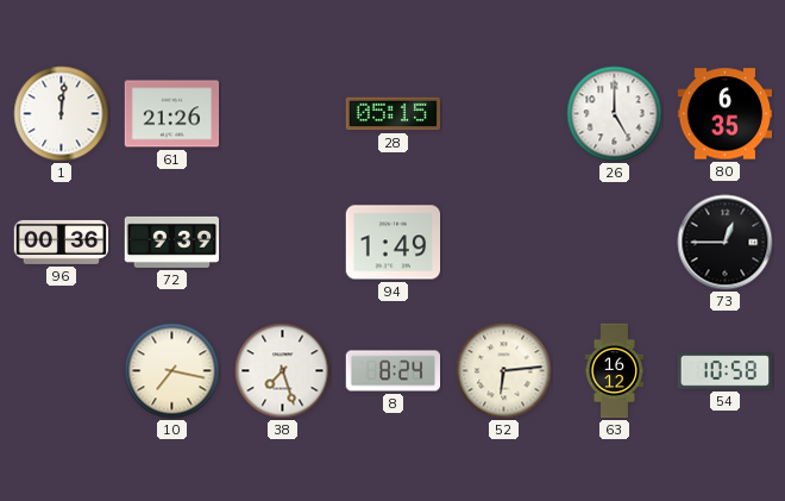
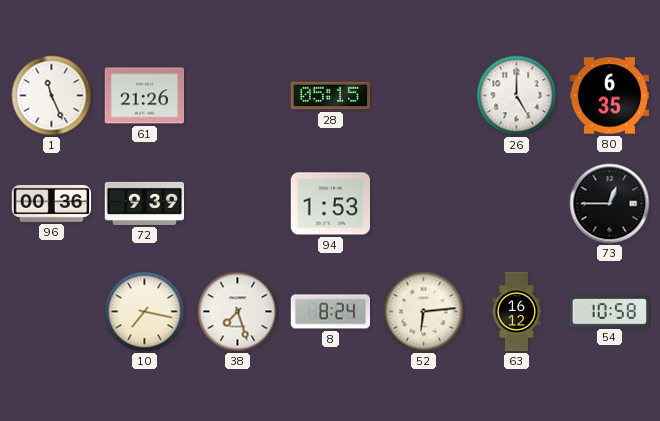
1: 12:01 -> 11:26
94: 1:49 -> 1:53
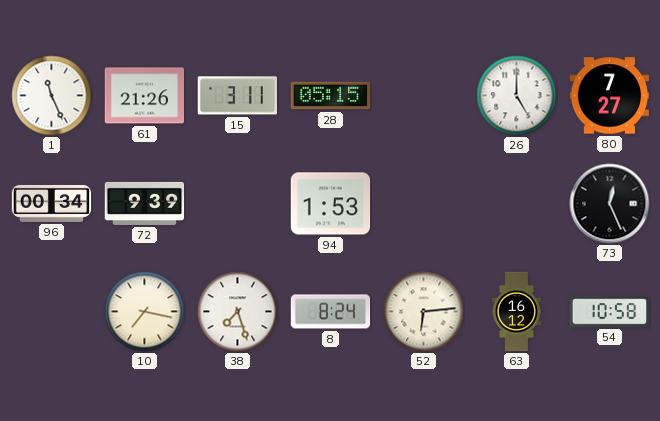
15: none -> 3:11
80: 6:35 -> 7:27
96: 00:36 -> 00:34
73: 12:45 -> 12:26
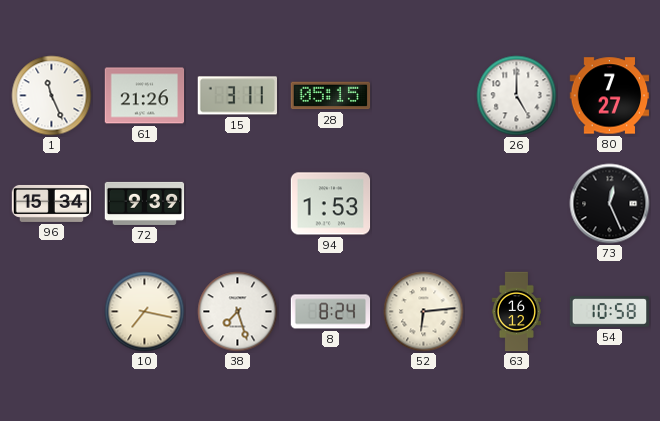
96: 00:34 -> 15:34
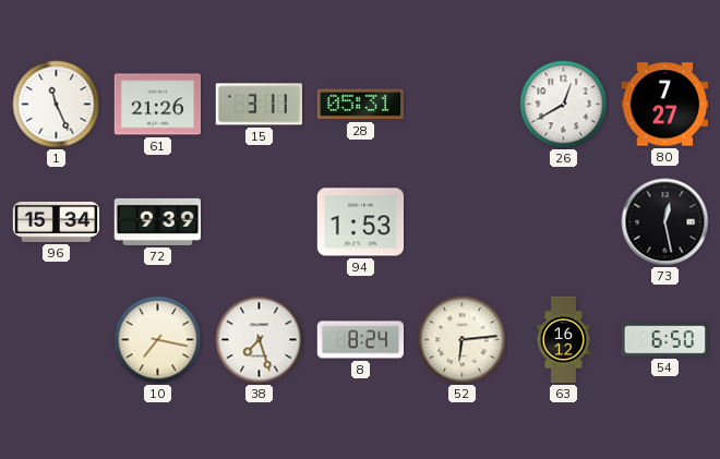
28: 05:15 -> 05:31
26: 5:00 -> 12:40
73: 12:26 -> 12:28
54: 10:58 -> 6:50
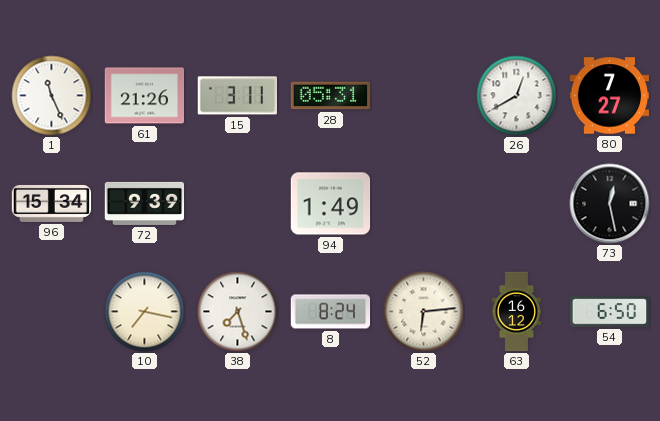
94: 1:53 -> 1:49
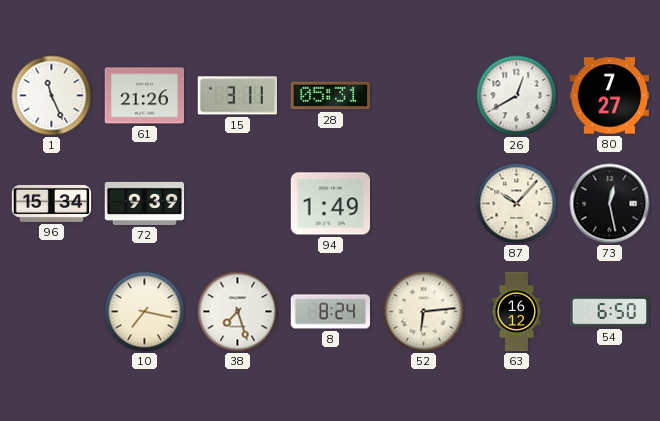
87: none -> 10:07
